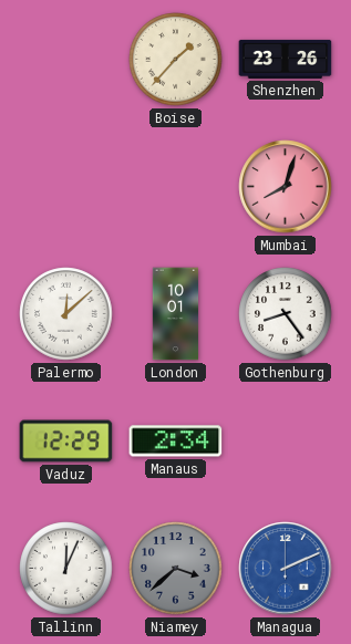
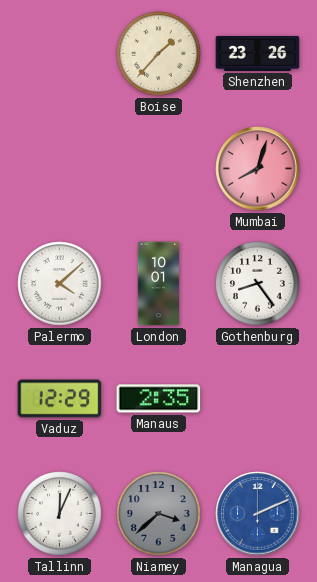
Palermo: 12:08 -> 4:08
Manaus: 2:34 -> 2:35
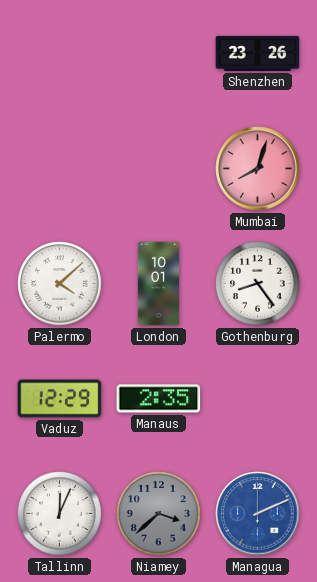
Boise: 1:37 -> none
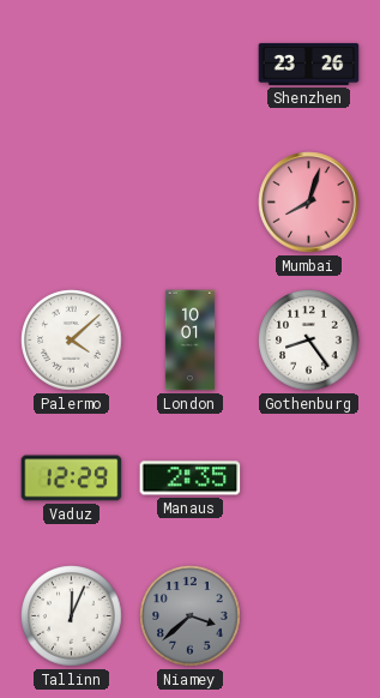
Managua: 2:11 -> none
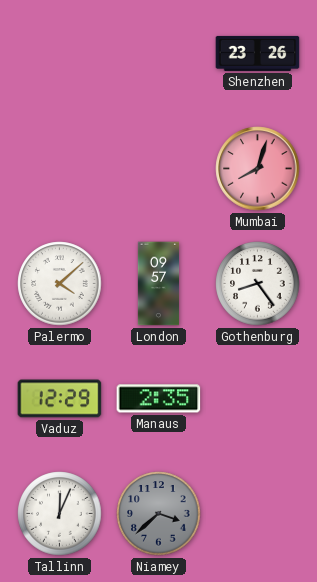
London: 10:01 -> 09:57
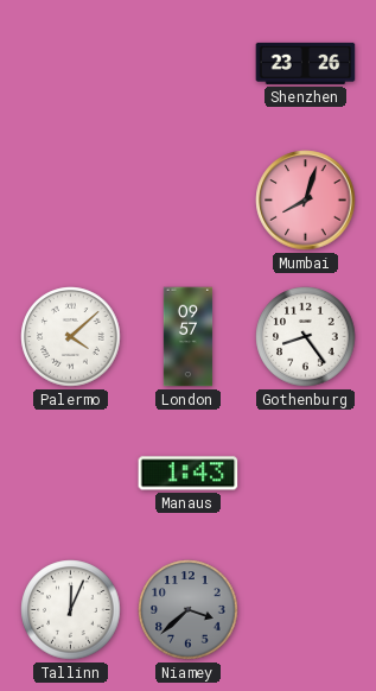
Vaduz: 12:29 -> none
Manaus: 2:35 -> 1:43
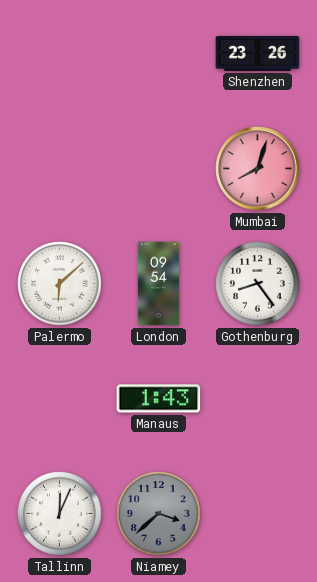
Palermo: 4:08 -> 6:08
London: 09:57 -> 09:54
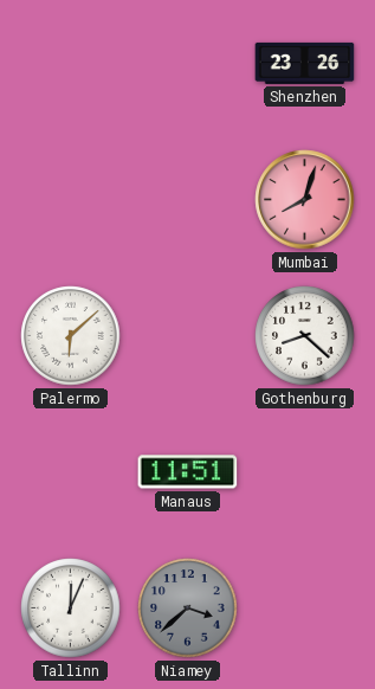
London: 09:54 -> none
Gothenburg: 8:24 -> 8:22
Manaus: 1:43 -> 11:51
